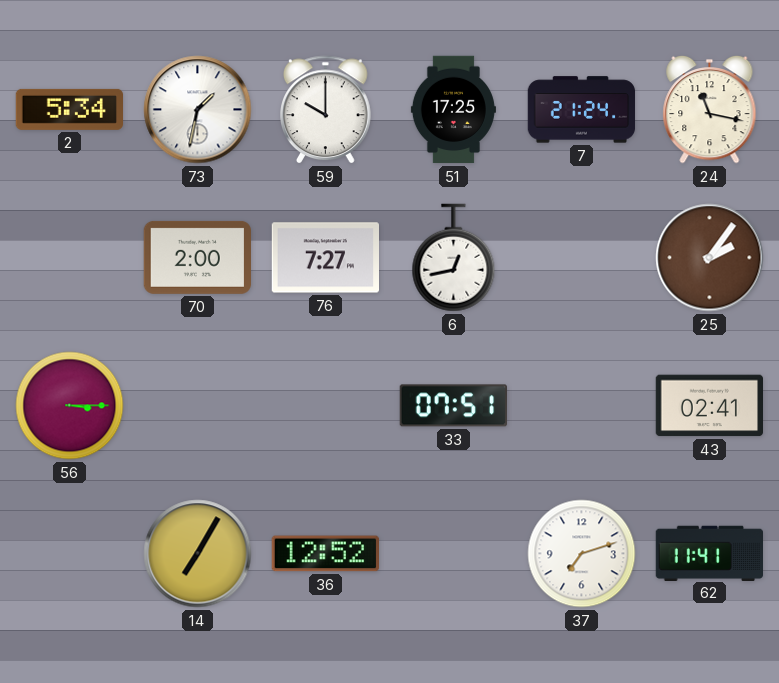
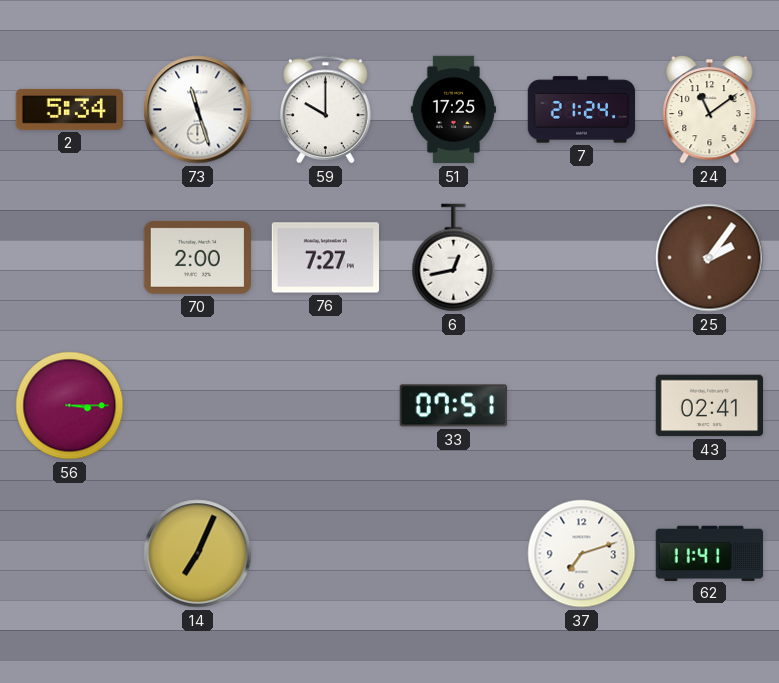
73: 1:32 -> 11:27
24: 11:17 -> 11:09
14: 7:05 -> 7:04
36: 12:52 -> none
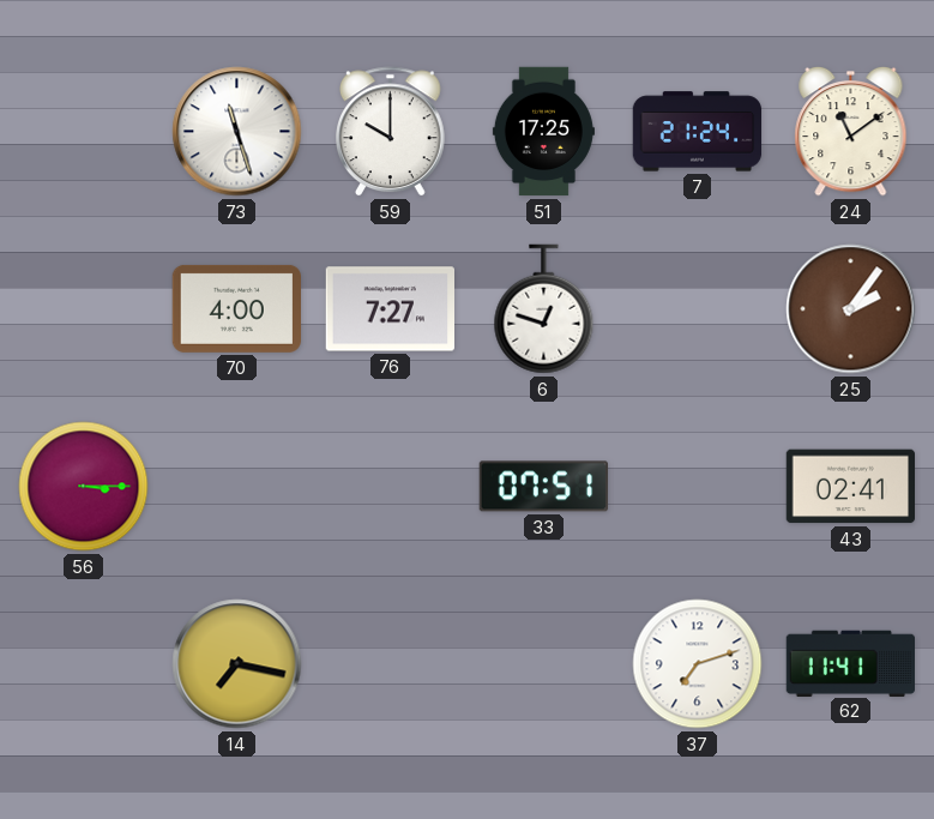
2: 5:34 -> none
70: 2:00 -> 4:00
6: 12:43 -> 12:48
14: 7:04 -> 7:17
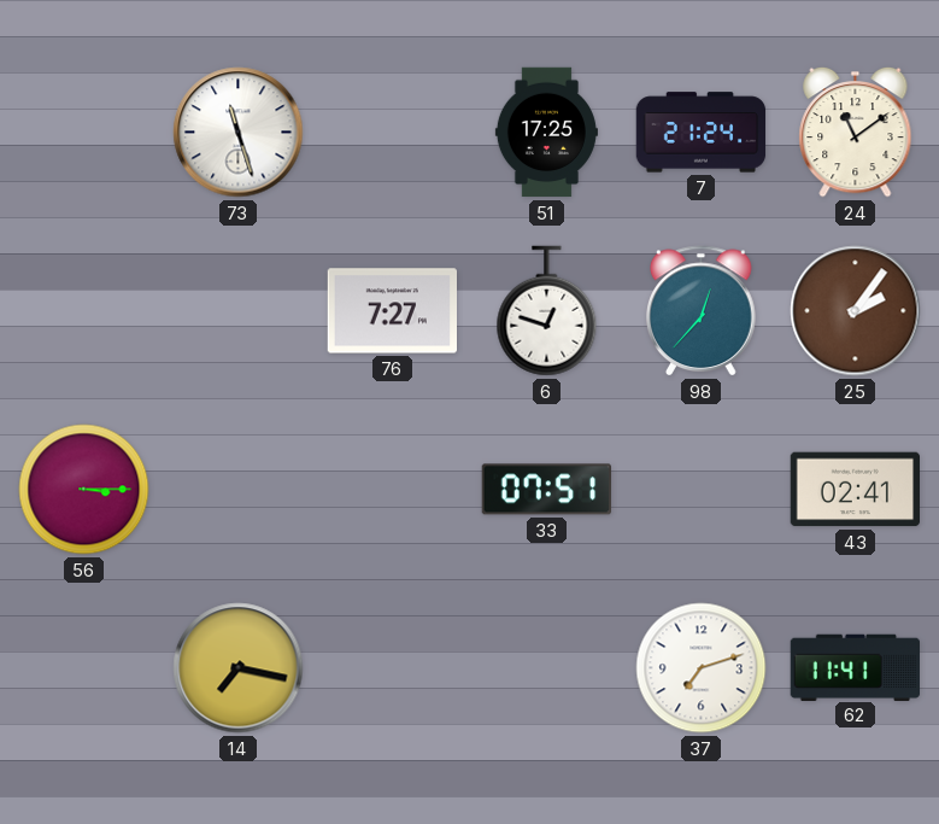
59: 10:00 -> none
70: 4:00 -> none
98: none -> 12:37
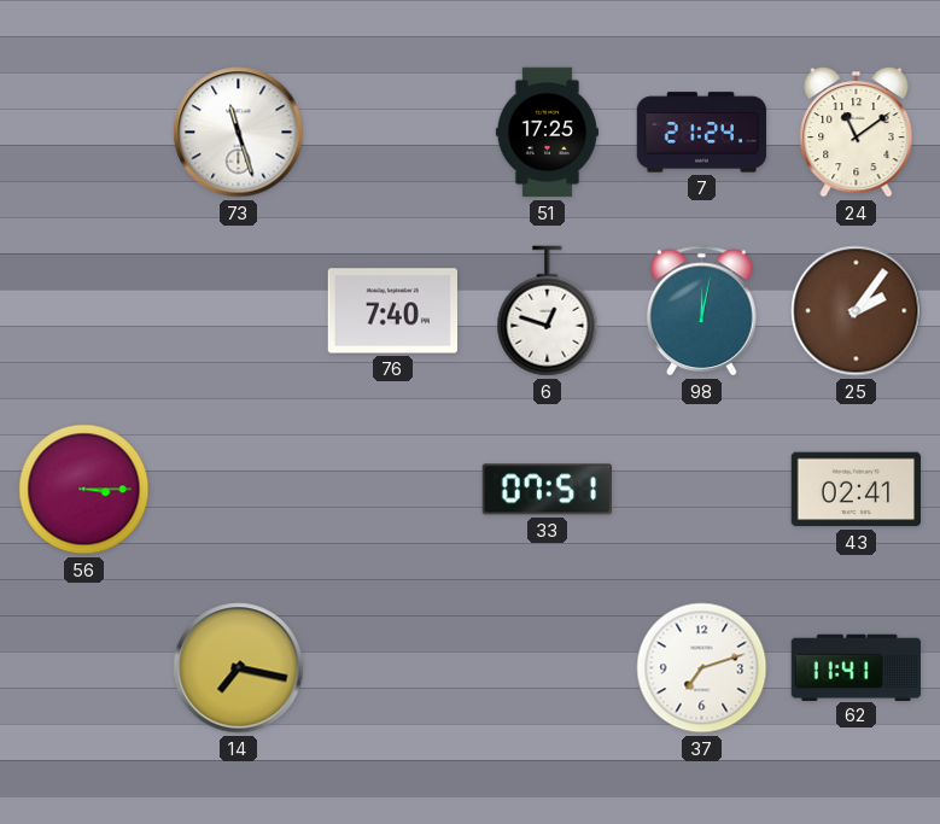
76: 7:27 -> 7:40
98: 12:37 -> 12:02
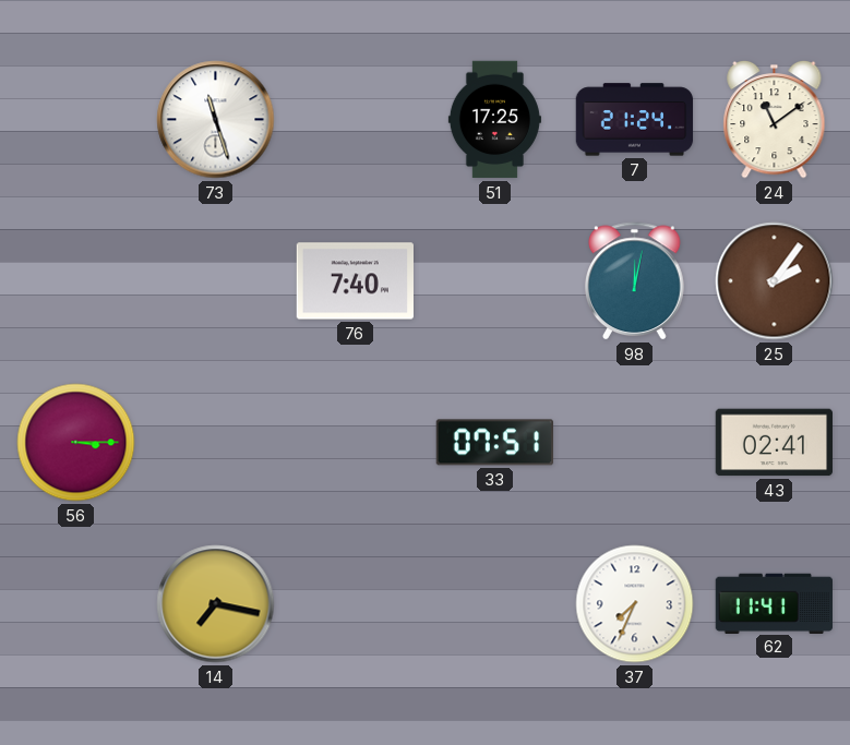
6: 12:48 -> none
37: 7:12 -> 7:34
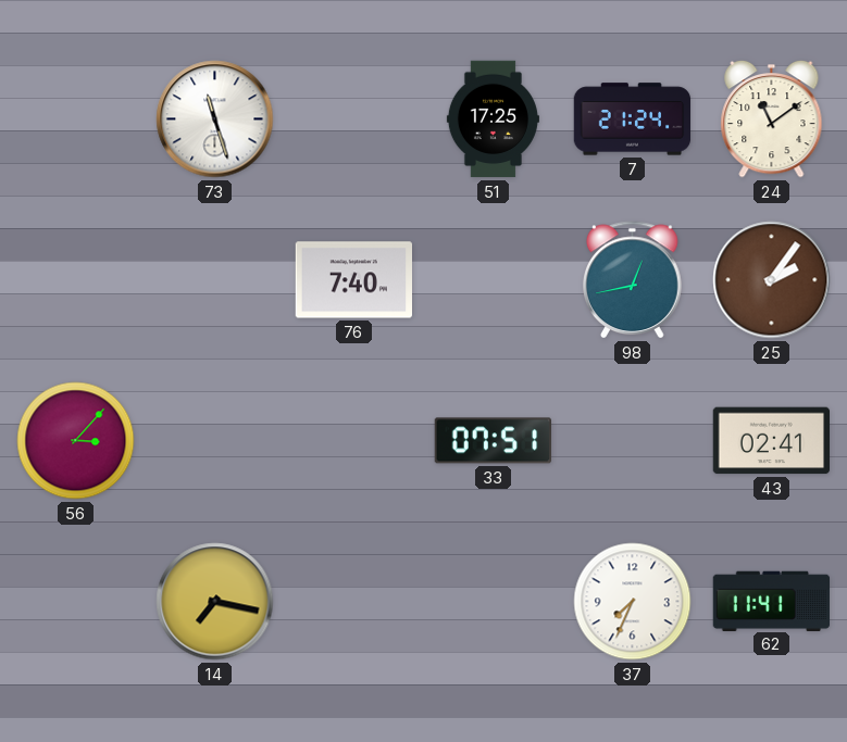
98: 12:02 -> 12:43
56: 3:15 -> 3:07
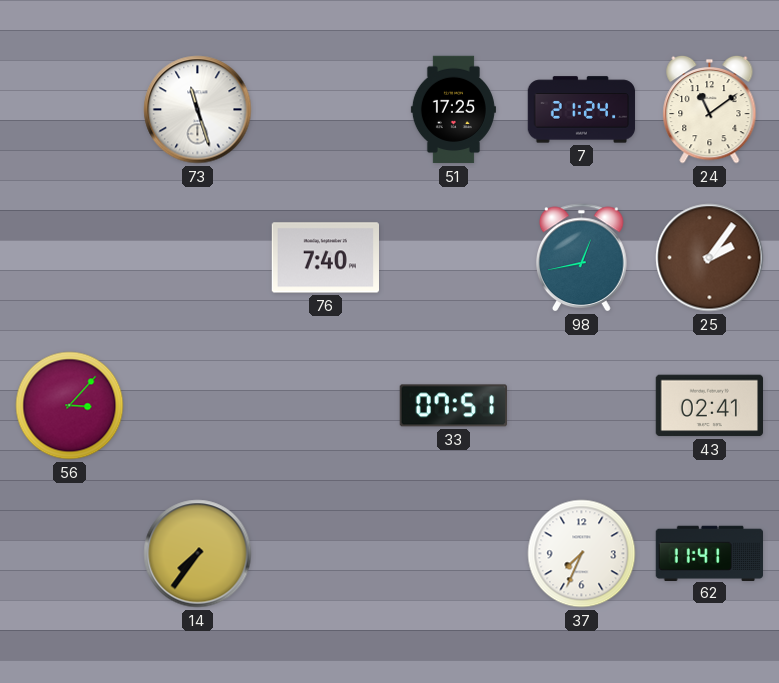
14: 7:17 -> 7:36
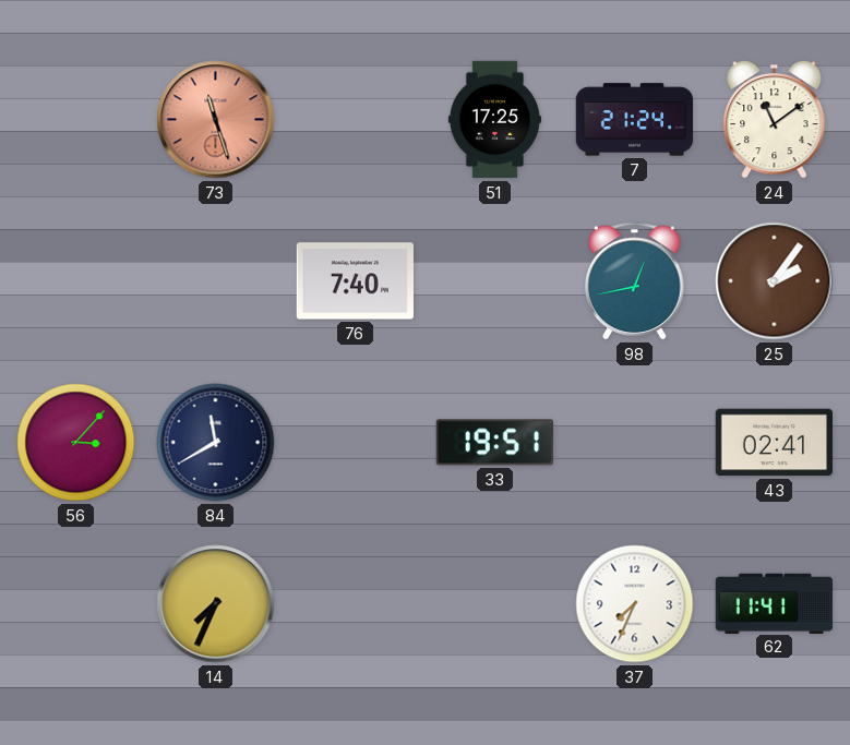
73 dial: white -> salmon
84: none -> 11:40
33: 07:51 -> 19:51
14: 7:36 -> 7:34
